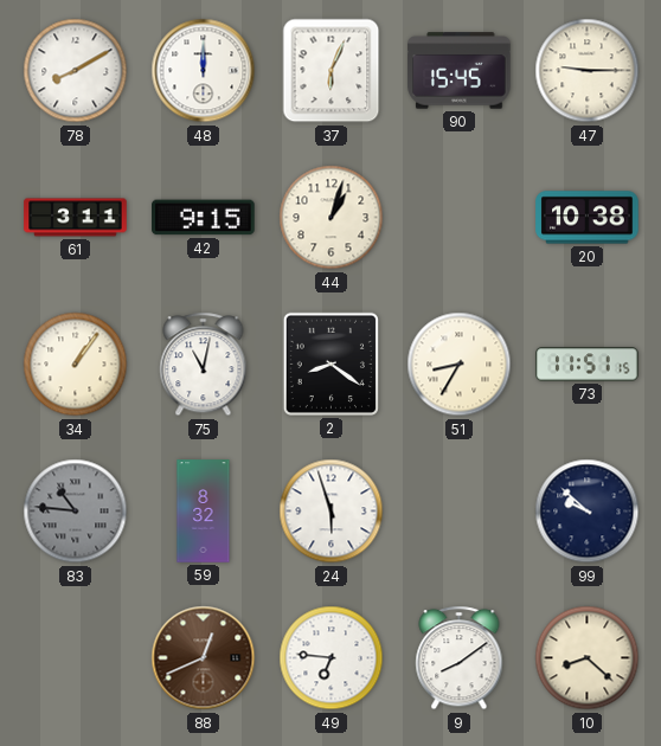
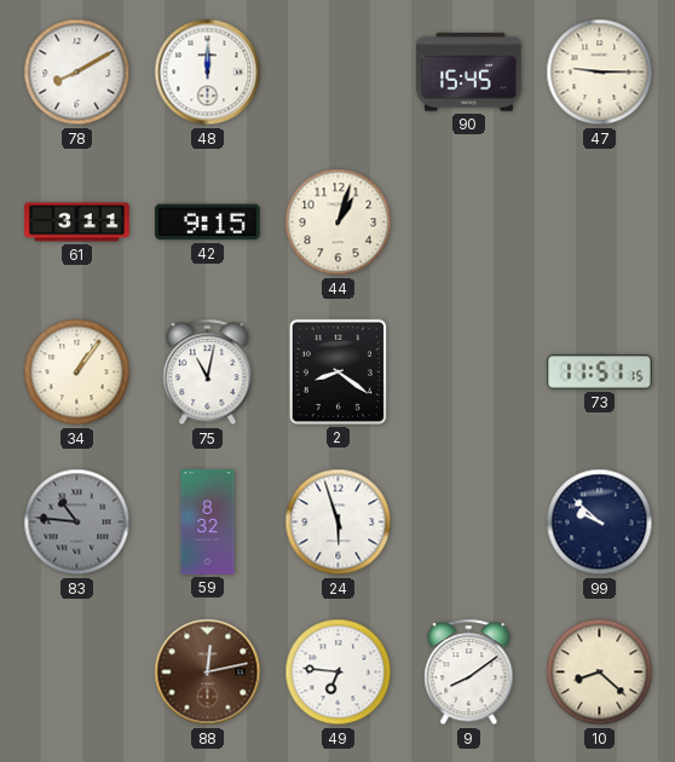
37: 6:04 -> none
20: 10:38 -> none
51: 8:35 -> none
88: 12:41 -> 12:13
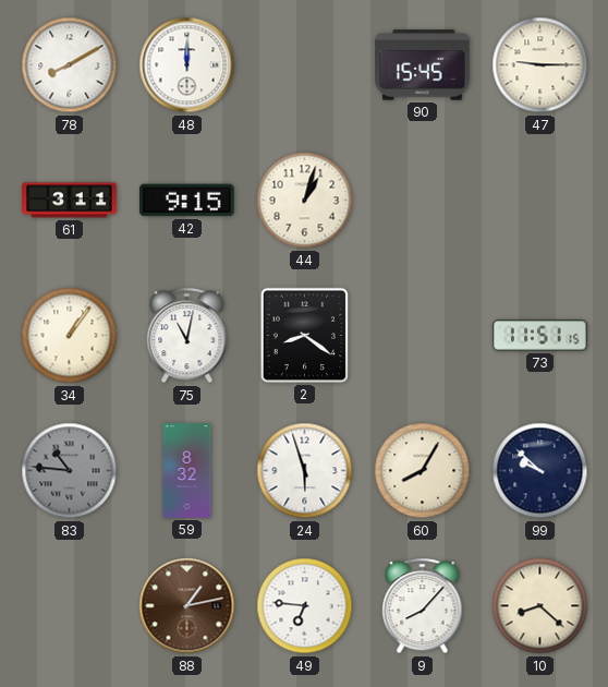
60: none -> 8:05
88: 12:13 -> 1:13
9: 8:09 -> 8:07
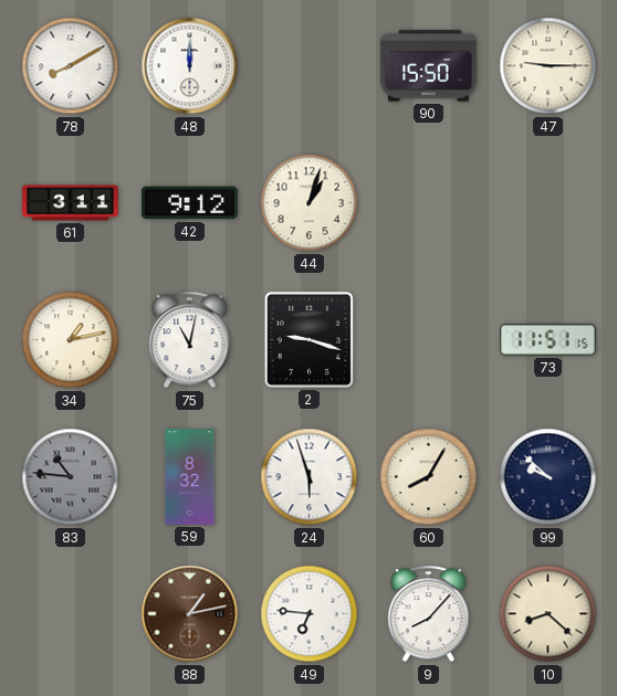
90: 15:45 -> 15:50
42: 9:15 -> 9:12
34: 1:06 -> 1:13
2: 8:21 -> 9:18
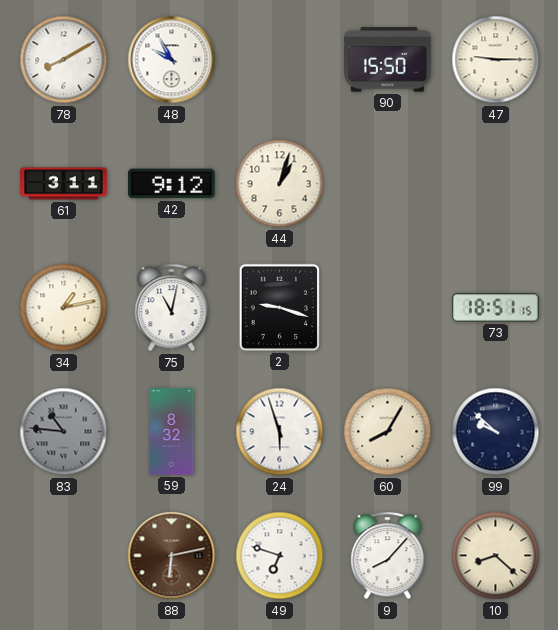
48: 12:00 -> 9:55
73: 11:51 -> 18:51
88: 1:13 -> 6:13
49: 6:46 -> 6:48
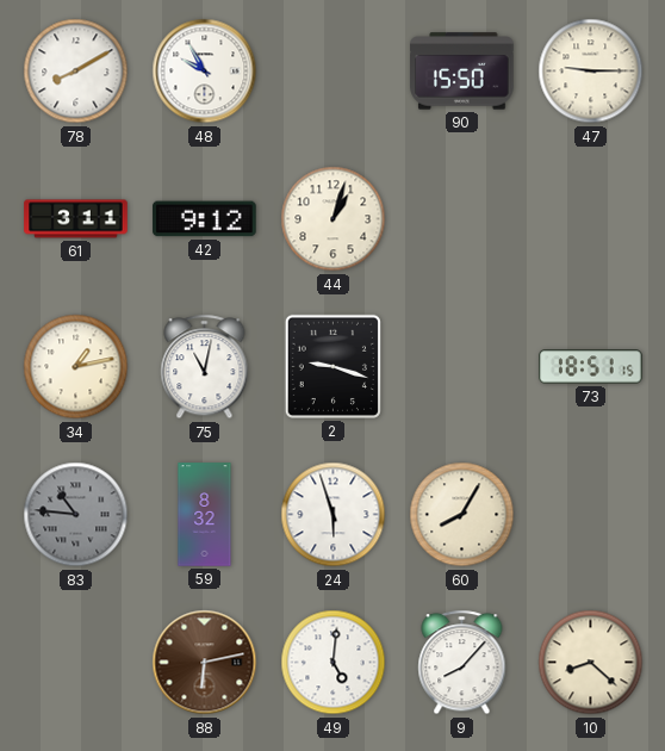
99: 9:52 -> none
49: 6:48 -> 5:01
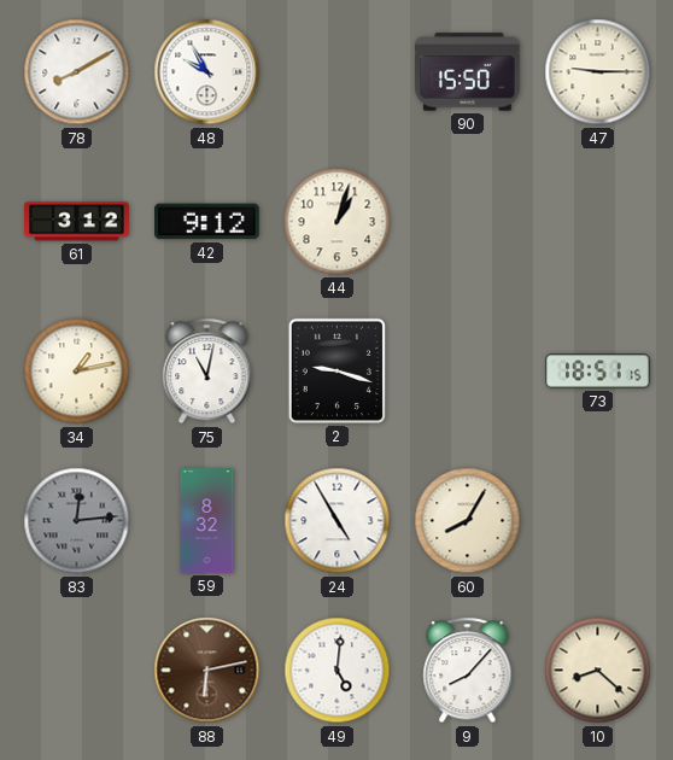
61: 3:11 -> 3:12
83: 10:46 -> 12:14
24: 5:57 -> 4:55
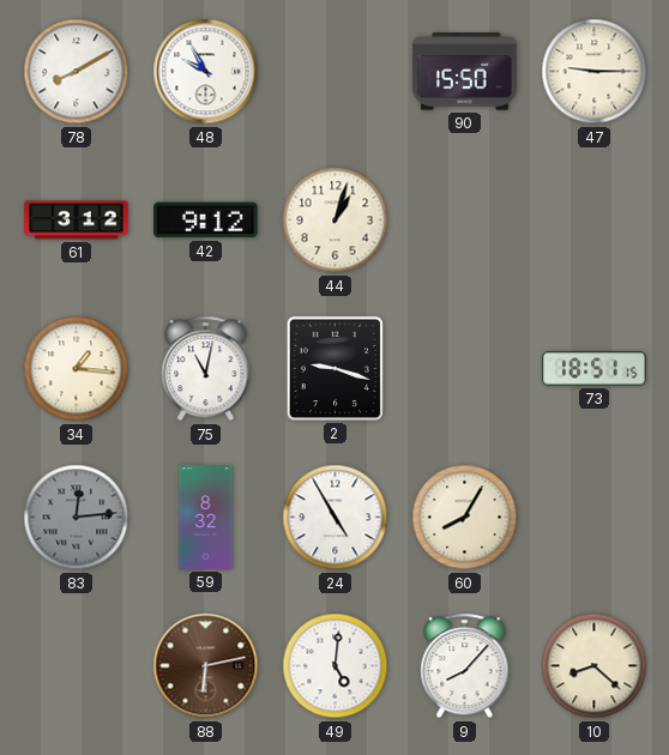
34: 1:13 -> 1:16
